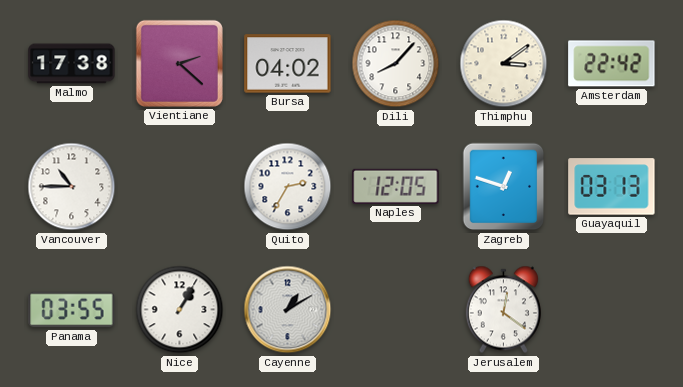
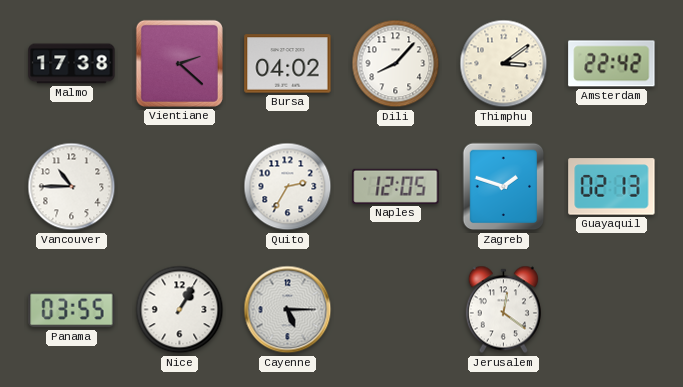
Zagreb: 12:48 -> 1:48
Guayaquil: 03:13 -> 02:13
Cayenne: 1:10 -> 5:15
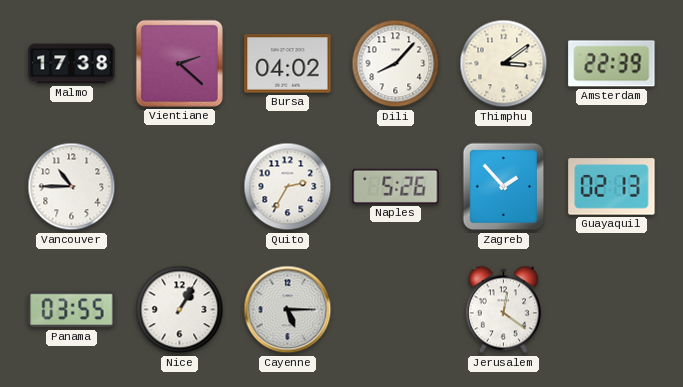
Amsterdam: 22:42 -> 22:39
Naples: 12:05 -> 5:26
Zagreb: 1:48 -> 1:53
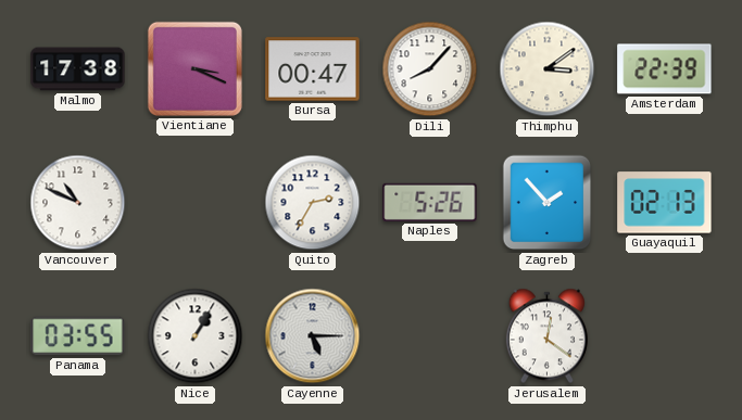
Vientiane: 2:22 -> 3:19
Bursa: 04:02 -> 00:47
Vancouver: 10:45 -> 10:49
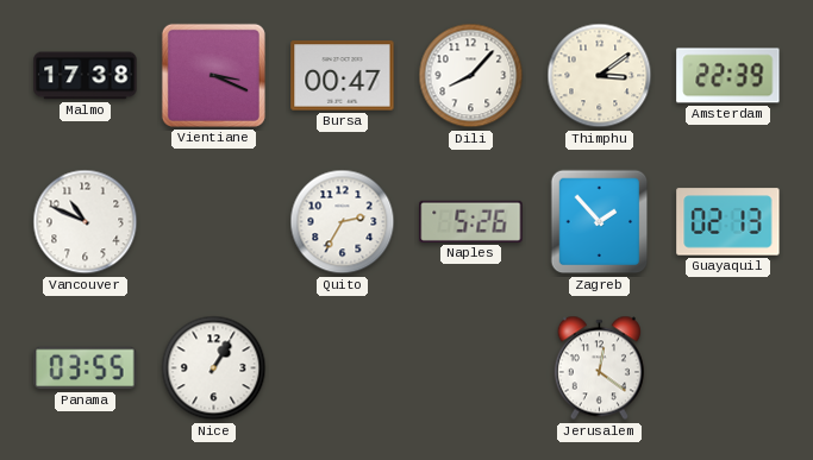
Cayenne: 5:15 -> none
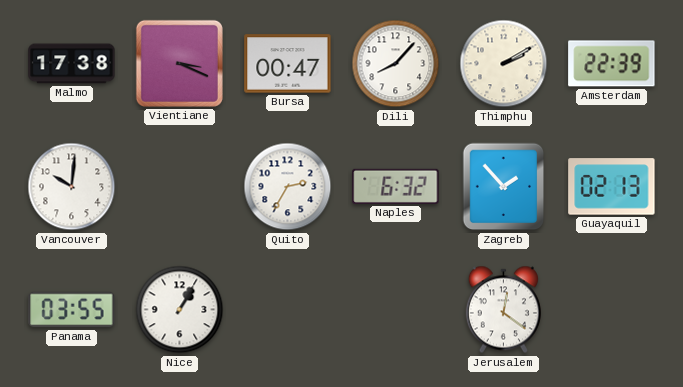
Thimphu: 3:09 -> 2:10
Vancouver: 10:49 -> 10:01
Naples: 5:26 -> 6:32
